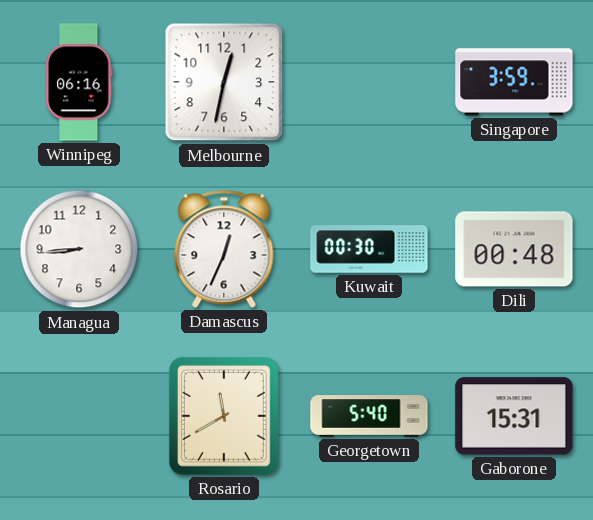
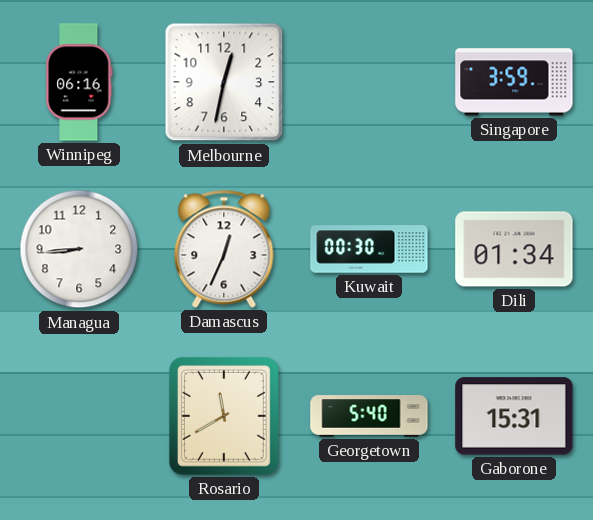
Dili: 00:48 -> 01:34
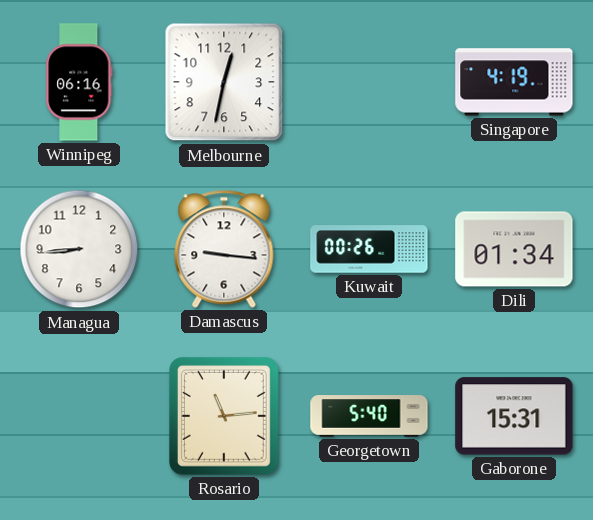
Singapore: 3:59 -> 4:19
Damascus: 12:34 -> 9:16
Kuwait: 00:30 -> 00:26
Rosario: 11:40 -> 11:14
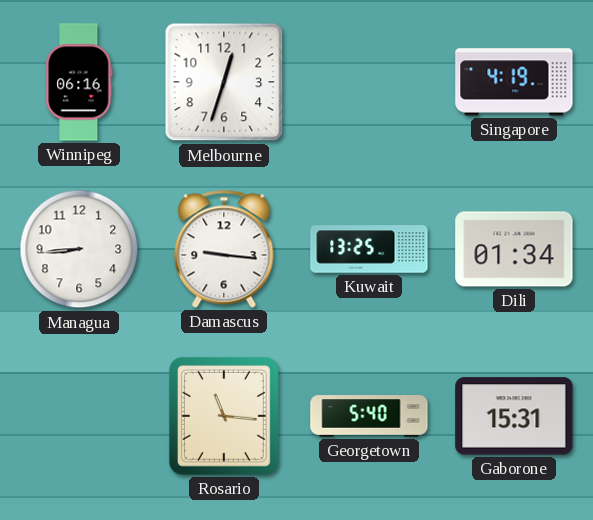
Melbourne: 12:32 -> 12:33
Kuwait: 00:26 -> 13:25
Rosario: 11:14 -> 11:16
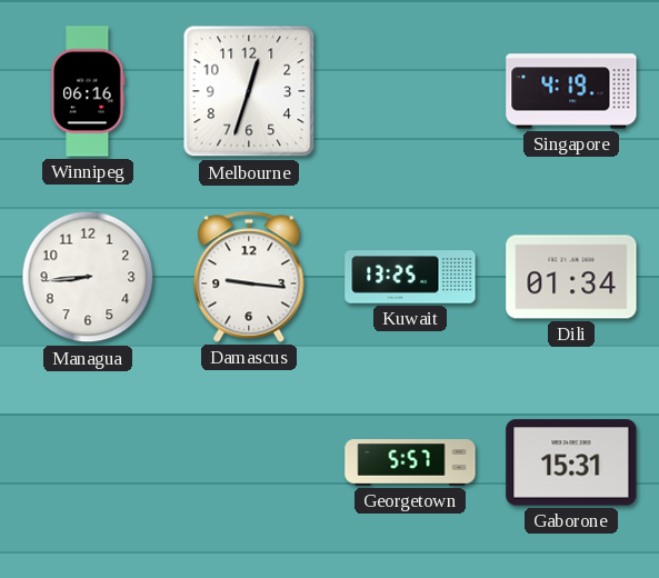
Rosario: 11:16 -> none
Georgetown: 5:40 -> 5:57
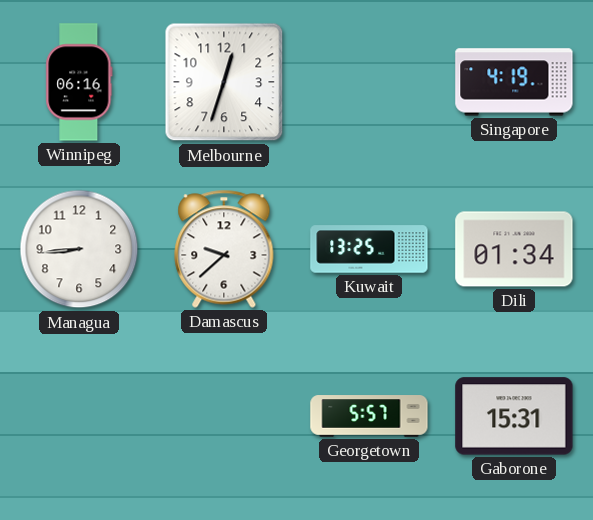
Damascus: 9:16 -> 9:38
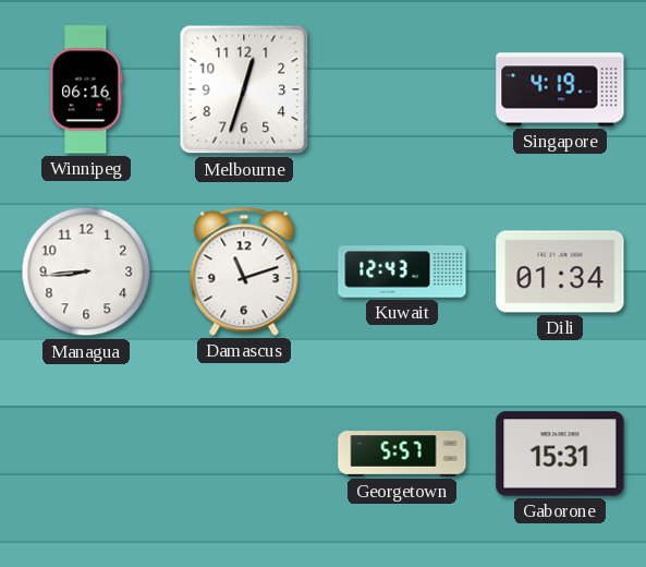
Damascus: 9:38 -> 11:12
Kuwait: 13:25 -> 12:43
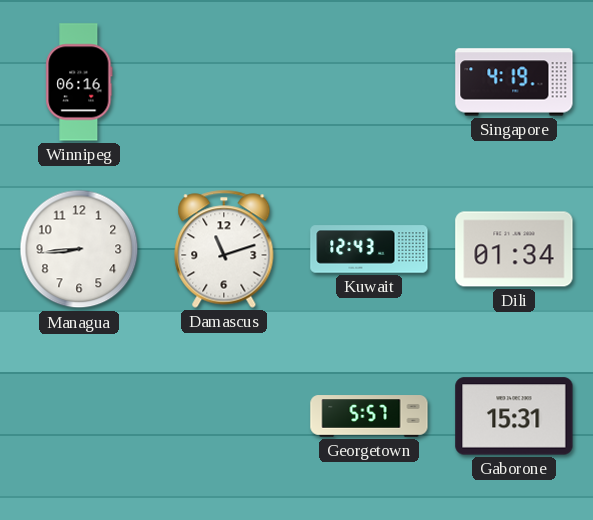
Melbourne: 12:33 -> none
